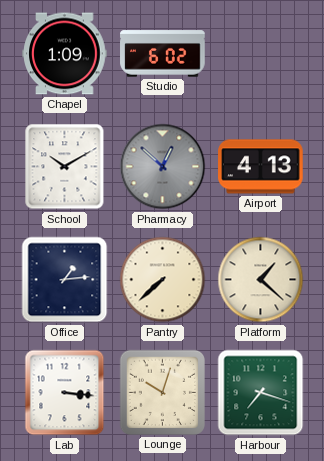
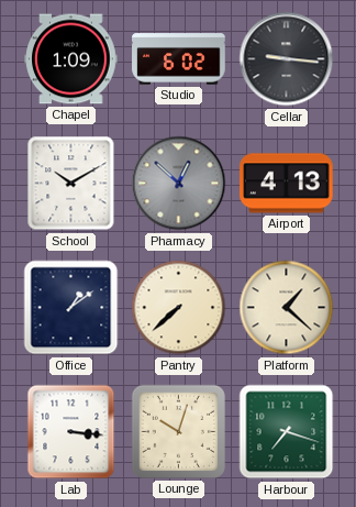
Cellar: none -> 9:16
Office: 1:14 -> 1:09
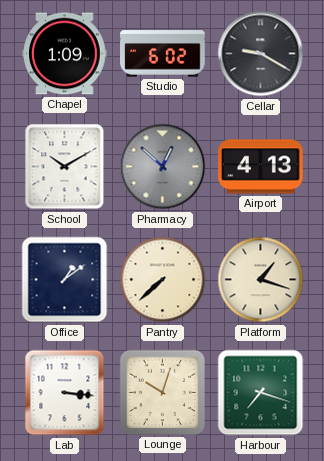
Cellar: 9:16 -> 9:20
Platform: 1:22 -> 1:18
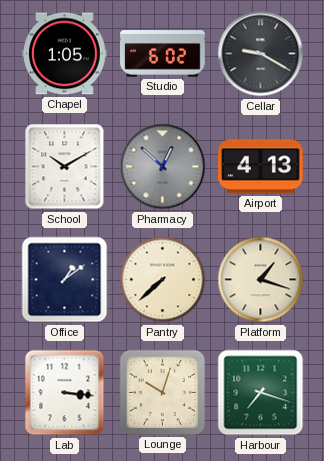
Chapel: 1:09 -> 1:05
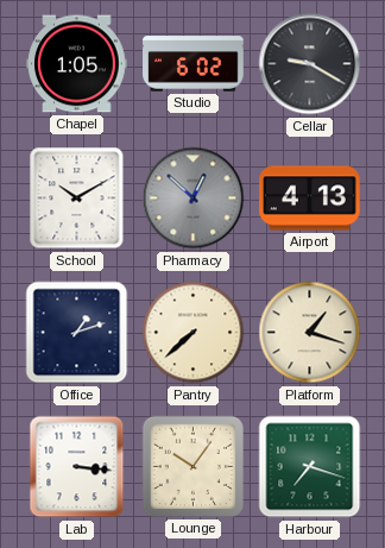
Office: 1:09 -> 1:12
Lounge: 10:03 -> 10:06
